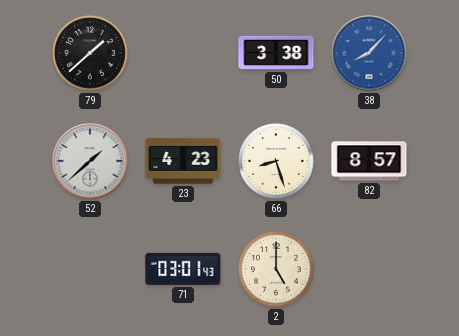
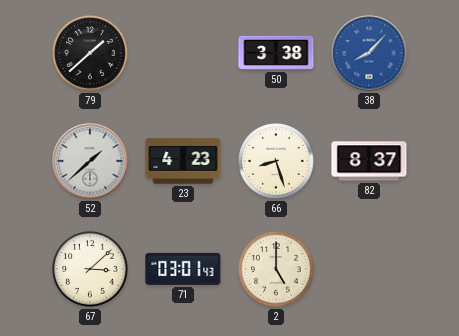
82: 8:57 -> 8:37
67: none -> 3:08
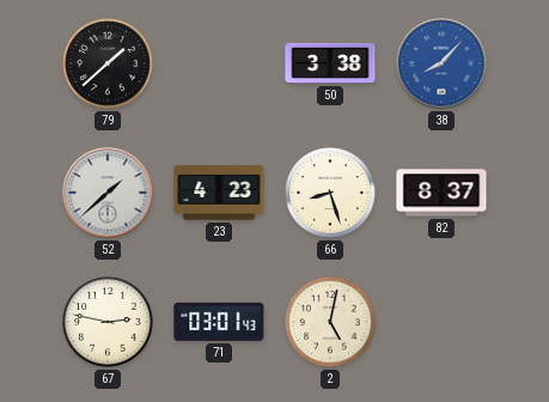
67: 3:08 -> 2:47
2: 5:00 -> 5:02
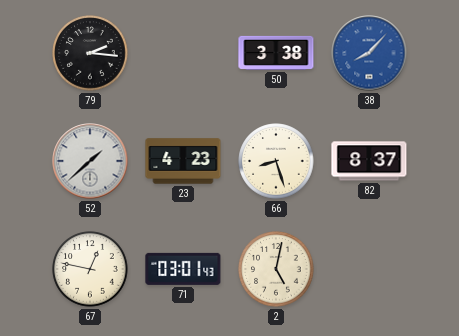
79: 1:38 -> 2:16
67: 2:47 -> 12:47
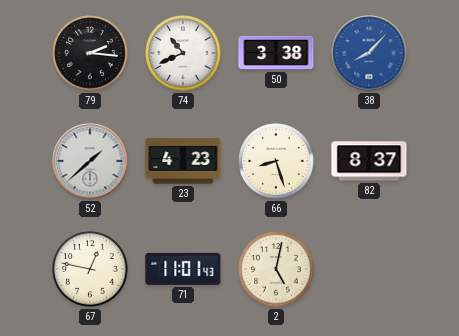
74: none -> 10:41
71: 03:01 -> 11:01
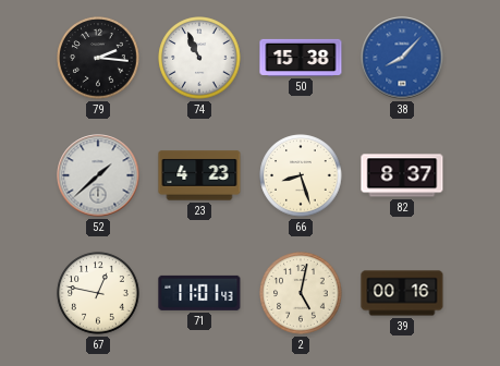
74: 10:41 -> 10:56
50: 3:38 -> 15:38
39: none -> 00:16
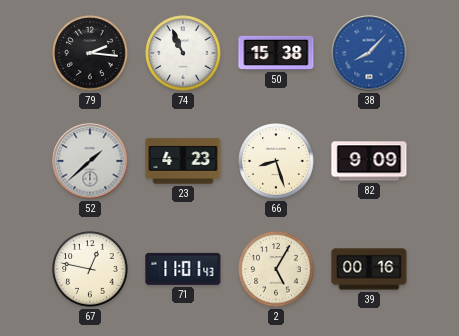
82: 8:37 -> 9:09
2: 5:02 -> 5:05
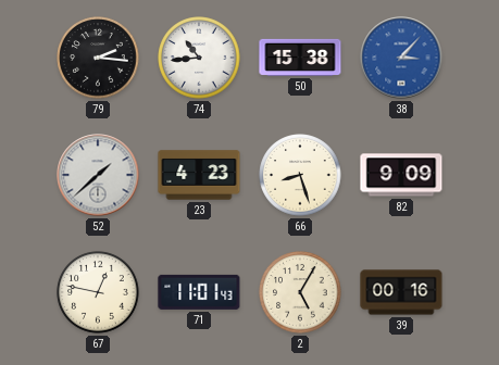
74: 10:56 -> 10:44
38: 8:07 -> 3:07
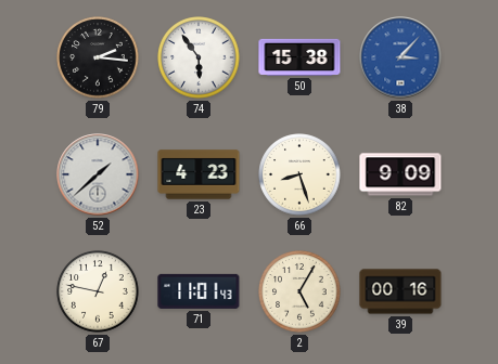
74: 10:44 -> 5:54
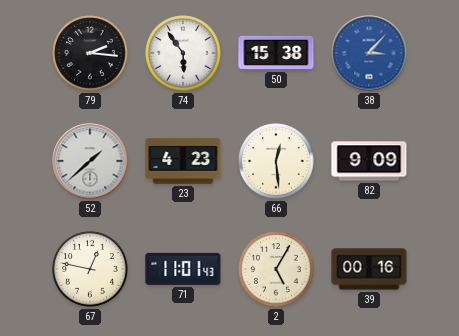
66: 8:27 -> 12:29
